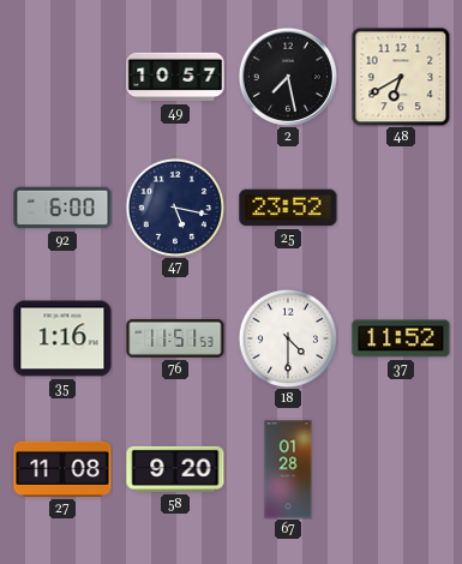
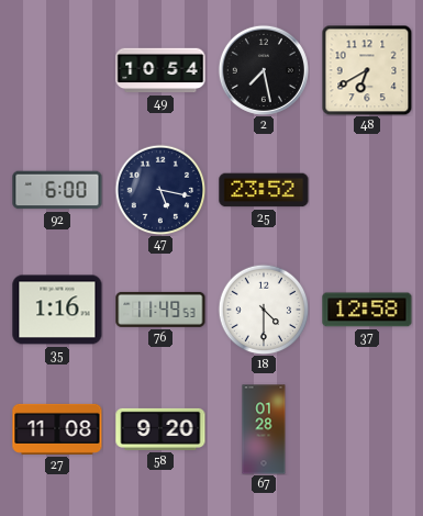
49: 10:57 -> 10:54
76: 11:51 -> 11:49
37: 11:52 -> 12:58
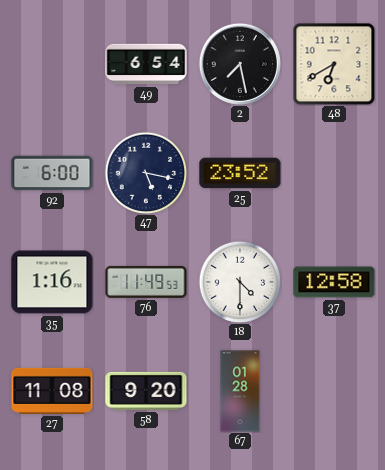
49: 10:54 -> 6:54
